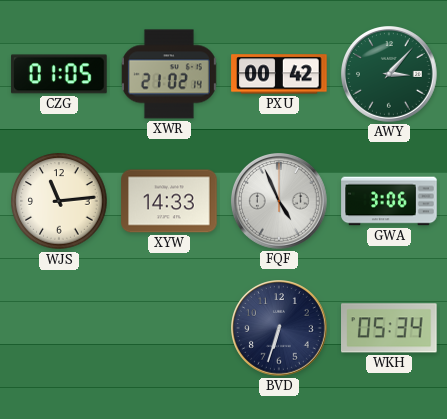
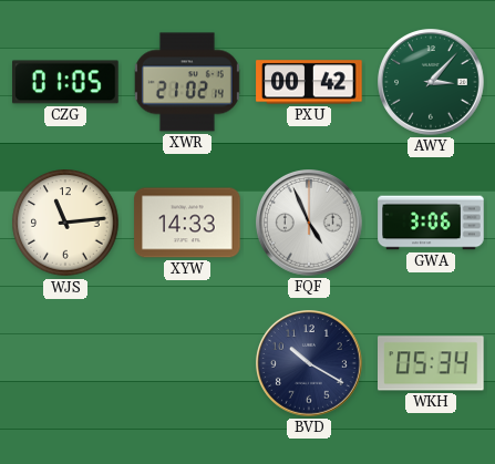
BVD: 6:33 -> 10:20
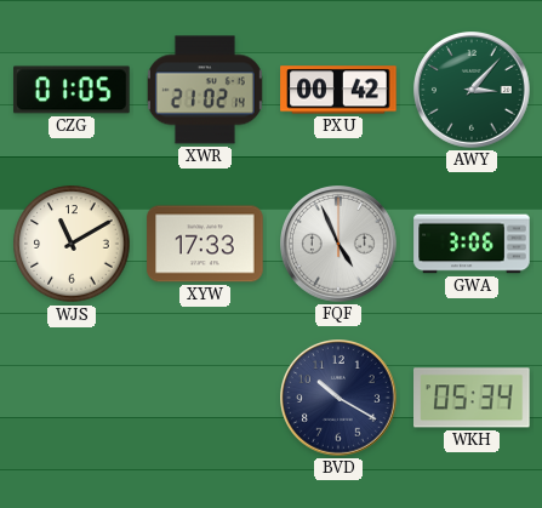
WJS: 11:14 -> 11:10
XYW: 14:33 -> 17:33
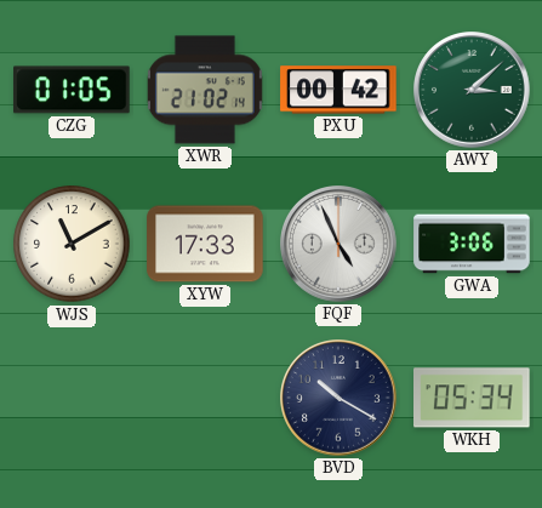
AWY: 3:07 -> 3:08
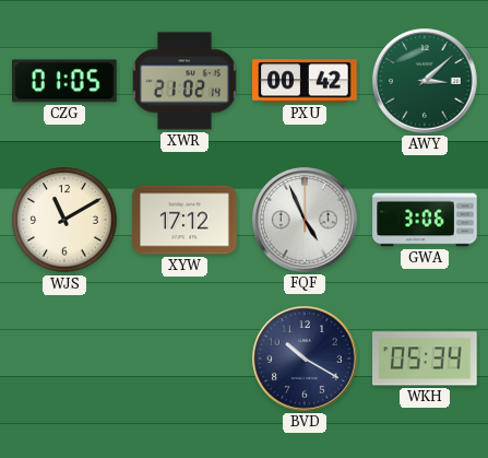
XYW: 17:33 -> 17:12
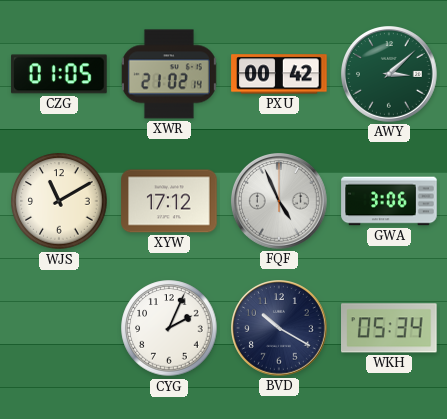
CYG: none -> 2:04
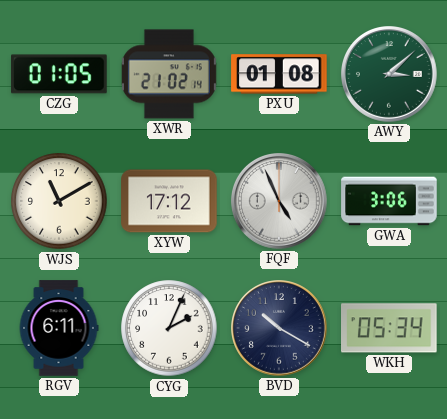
PXU: 00:42 -> 01:08
RGV: none -> 6:11
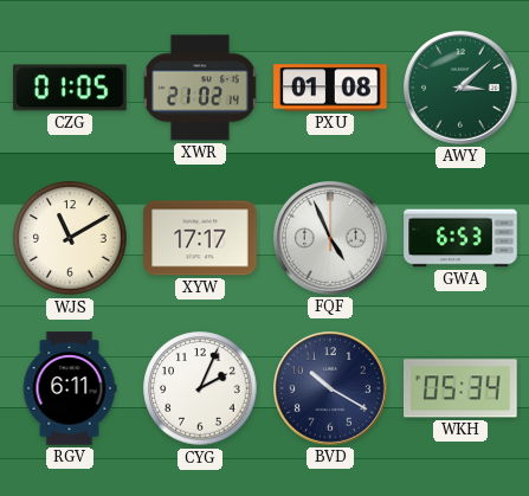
XYW: 17:12 -> 17:17
GWA: 3:06 -> 6:53
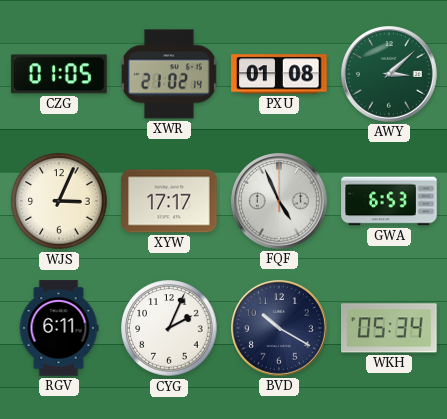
WJS: 11:10 -> 3:04
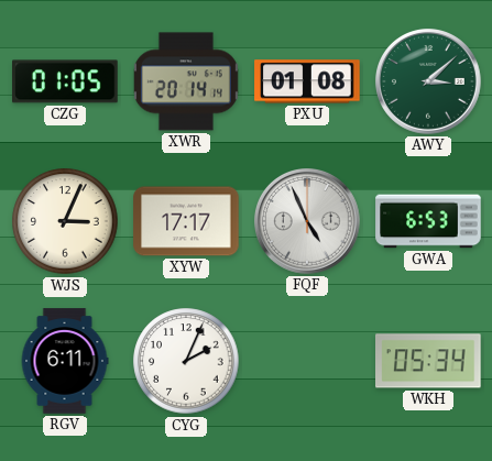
XWR: 21:02 -> 20:14
BVD: 10:20 -> none
